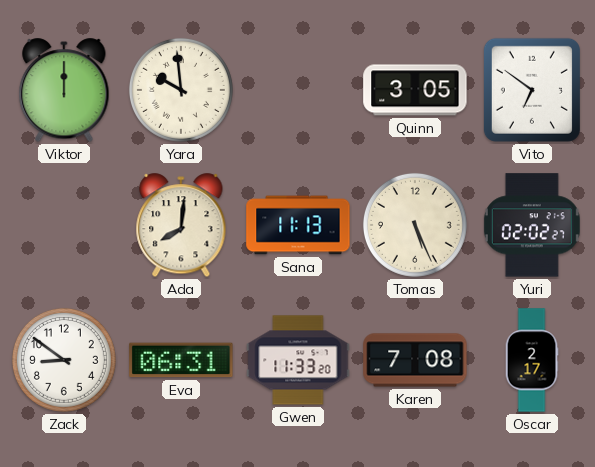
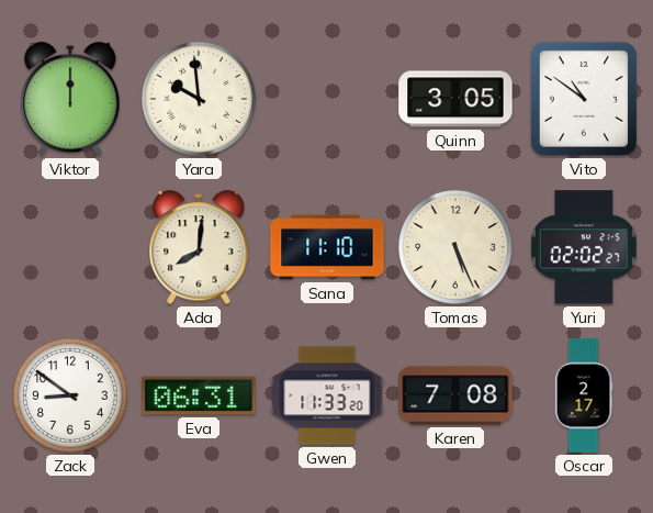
Vito: 6:51 -> 10:51
Sana: 11:13 -> 11:10
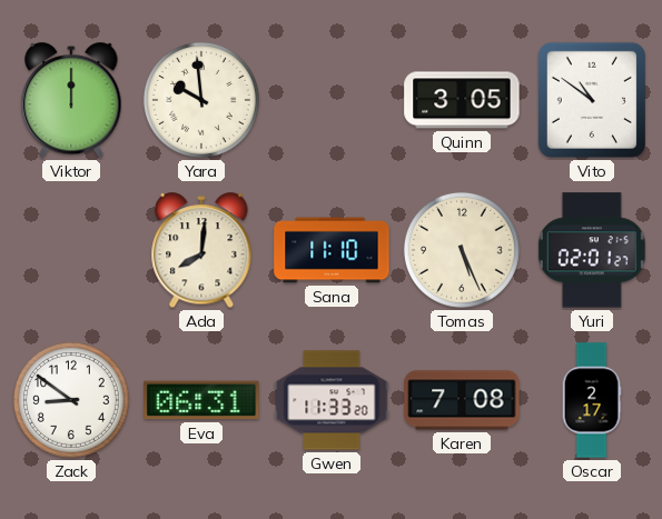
Yuri: 02:02 -> 02:01
